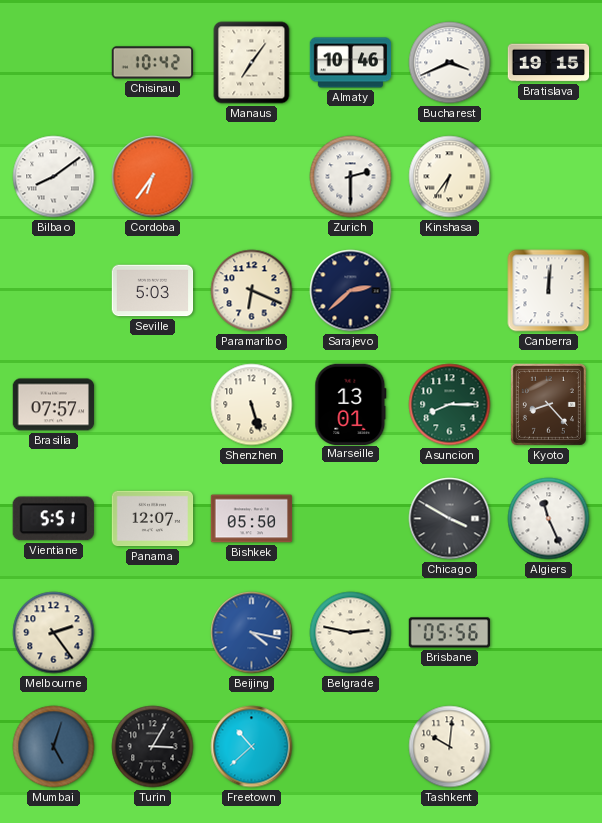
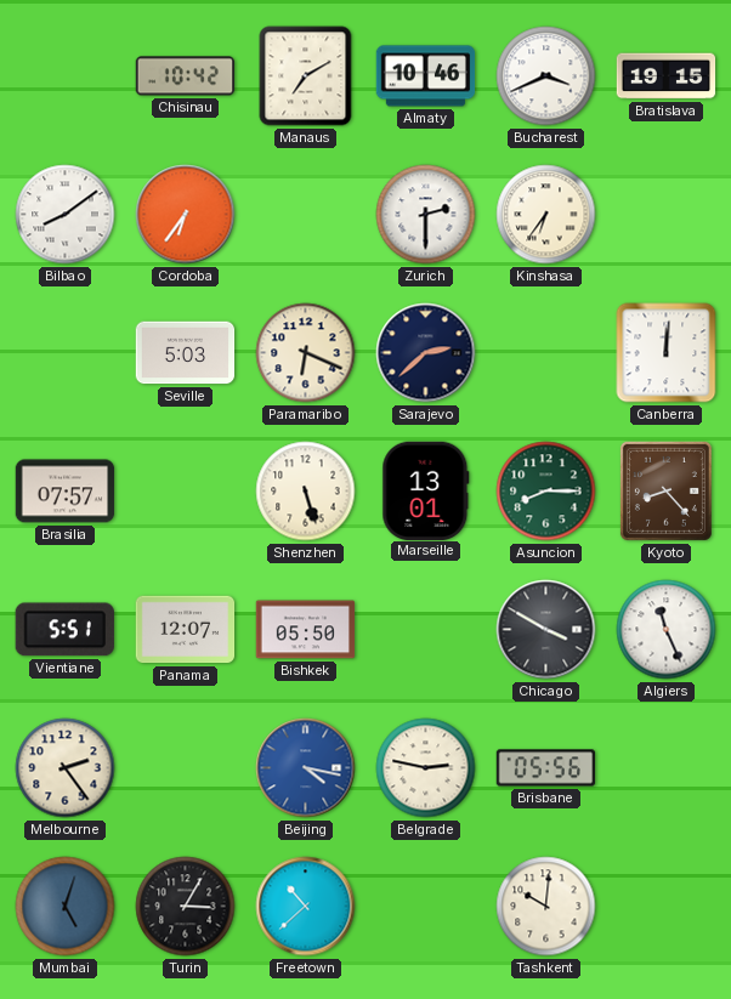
Manaus: 7:06 -> 7:10
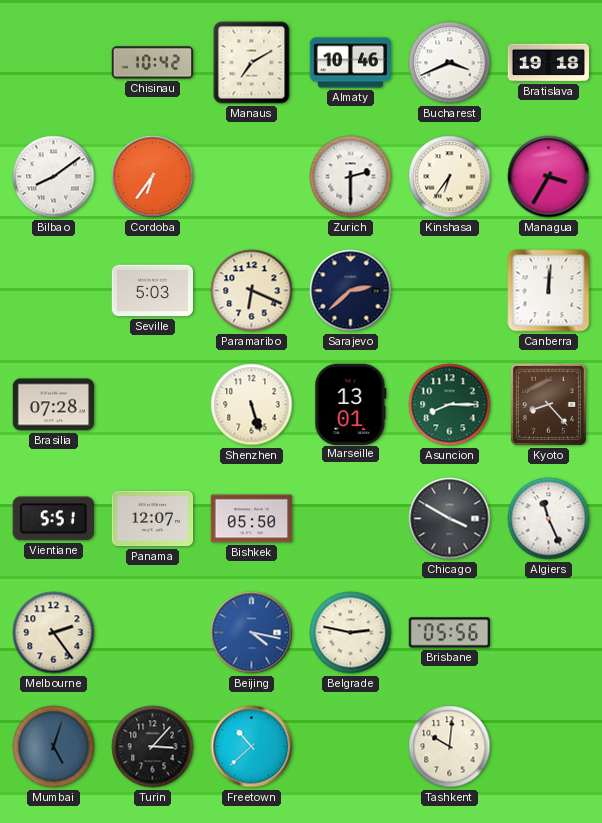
Bratislava: 19:15 -> 19:18
Managua: none -> 3:35
Brasilia: 07:57 -> 07:28
Turin: 3:05 -> 3:07
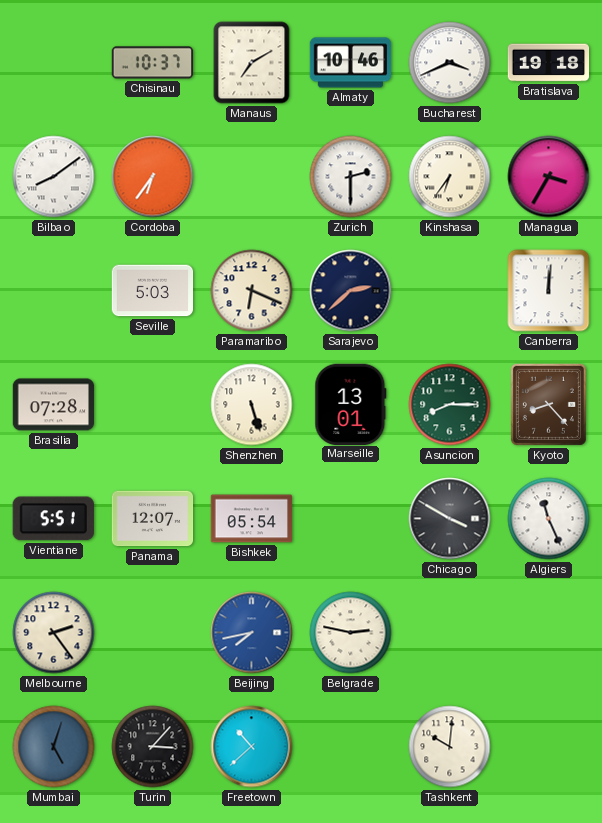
Chisinau: 10:42 -> 10:37
Bishkek: 05:50 -> 05:54
Beijing: 4:17 -> 7:43
Brisbane: 05:56 -> none
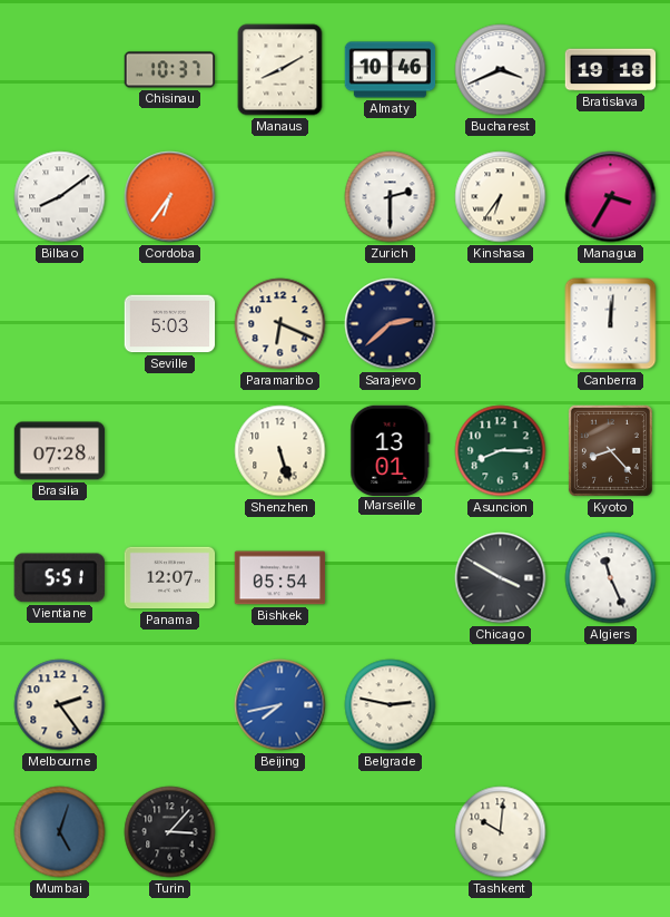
Manaus: 7:10 -> 8:10
Freetown: 10:38 -> none
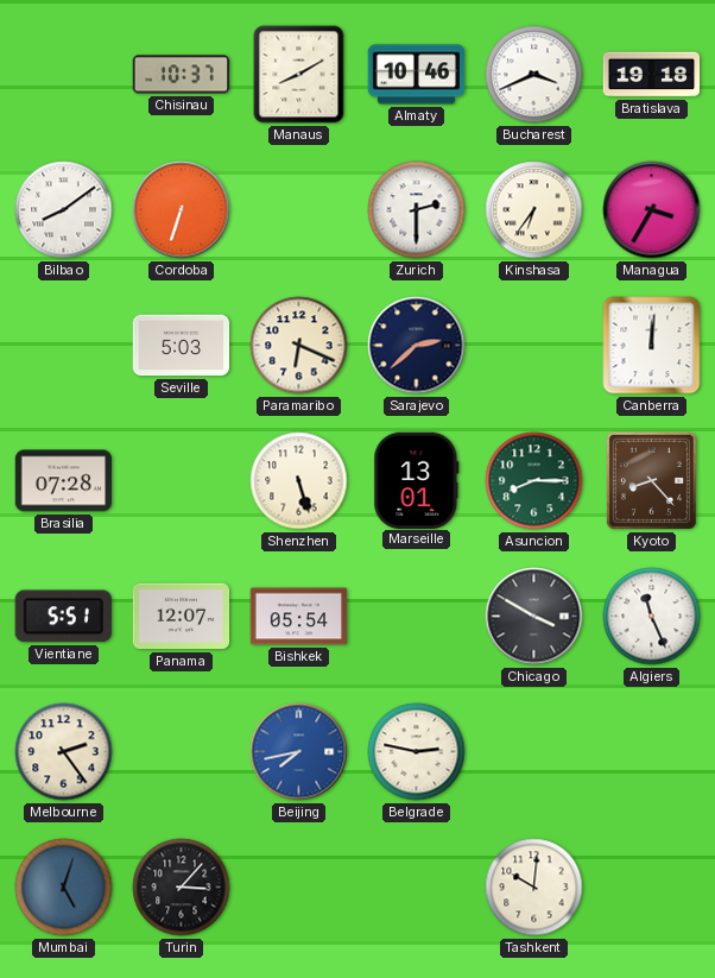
Cordoba: 6:36 -> 6:33
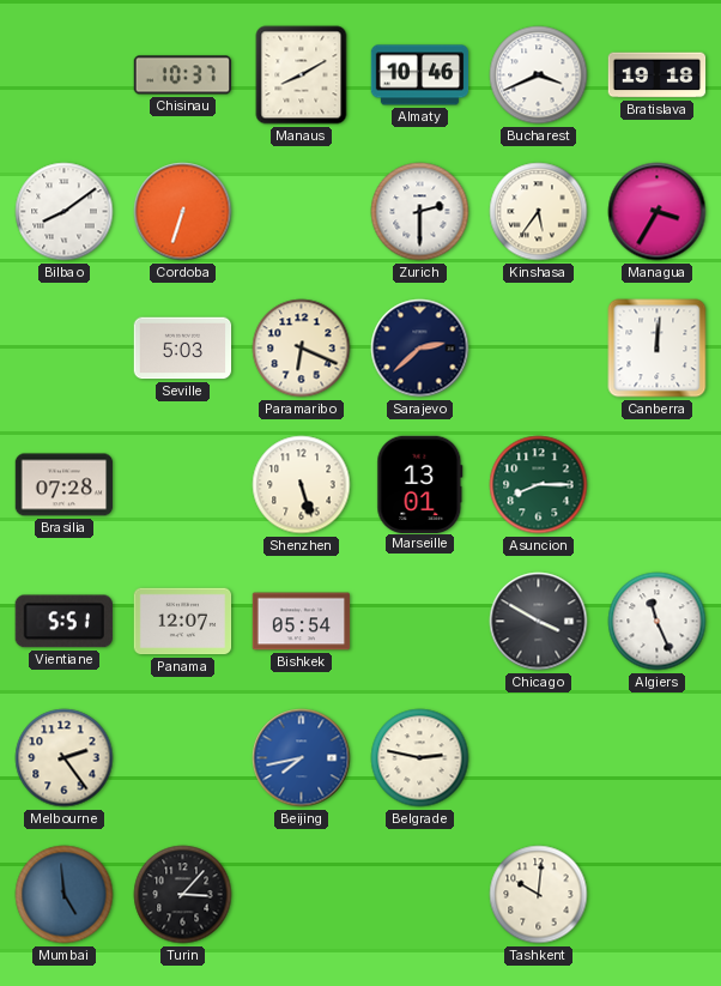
Kinshasa: 6:36 -> 5:36
Kyoto: 8:23 -> none
Mumbai: 5:03 -> 4:59
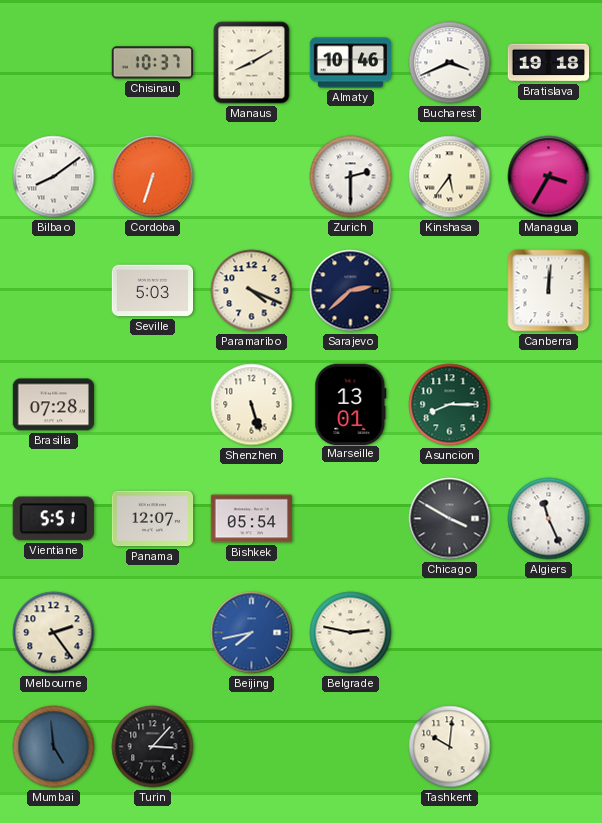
Paramaribo: 6:19 -> 4:19
